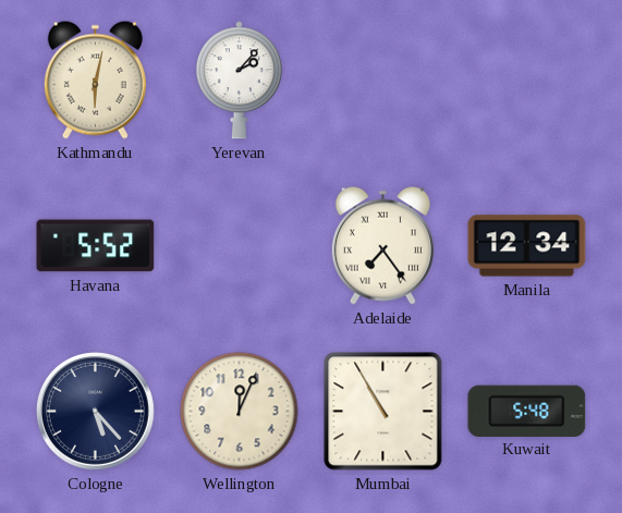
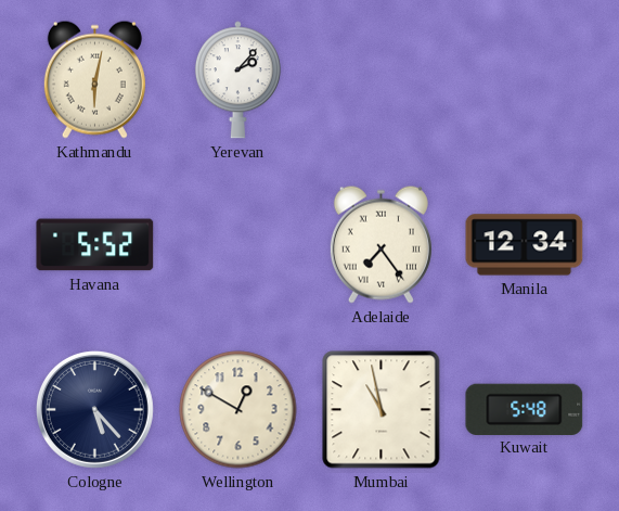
Wellington: 12:04 -> 12:50
Mumbai: 10:55 -> 10:58
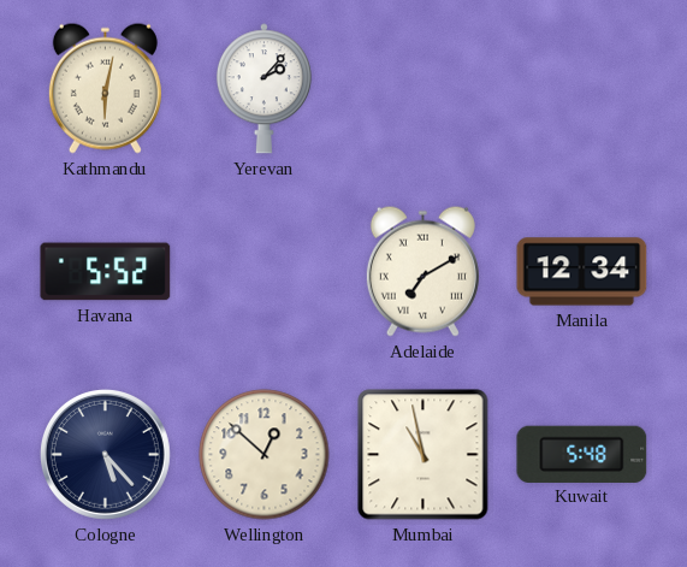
Adelaide: 7:24 -> 7:10
Wellington: 12:50 -> 12:52
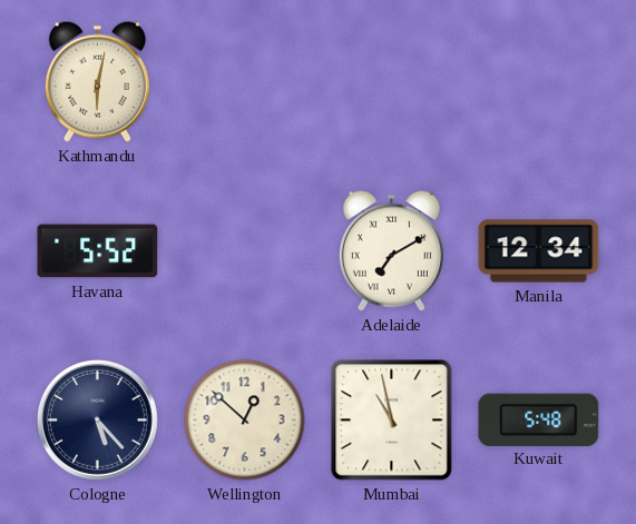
Yerevan: 2:07 -> none
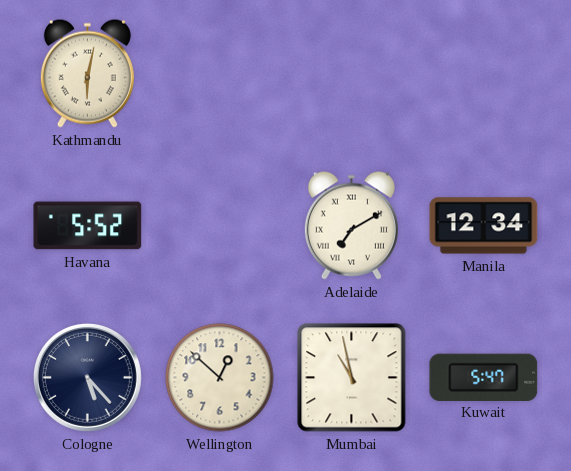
Kuwait: 5:48 -> 5:47
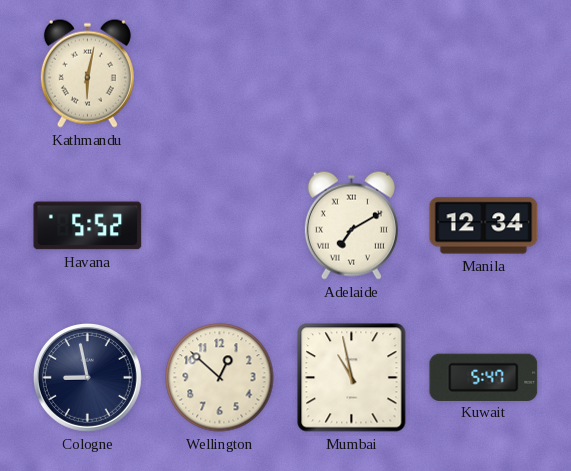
Cologne: 5:23 -> 8:58
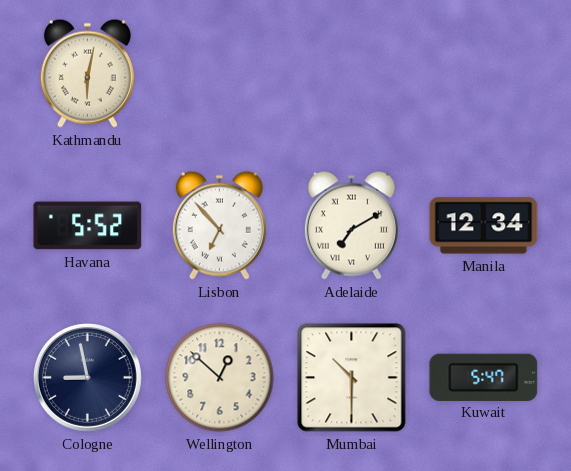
Lisbon: none -> 6:53
Mumbai: 10:58 -> 10:30
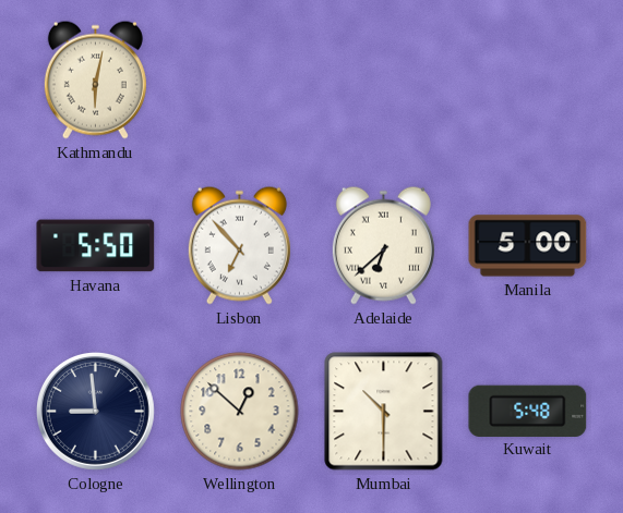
Havana: 5:52 -> 5:50
Adelaide: 7:10 -> 6:38
Manila: 12:34 -> 5:00
Cologne: 8:58 -> 8:59
Kuwait: 5:47 -> 5:48
